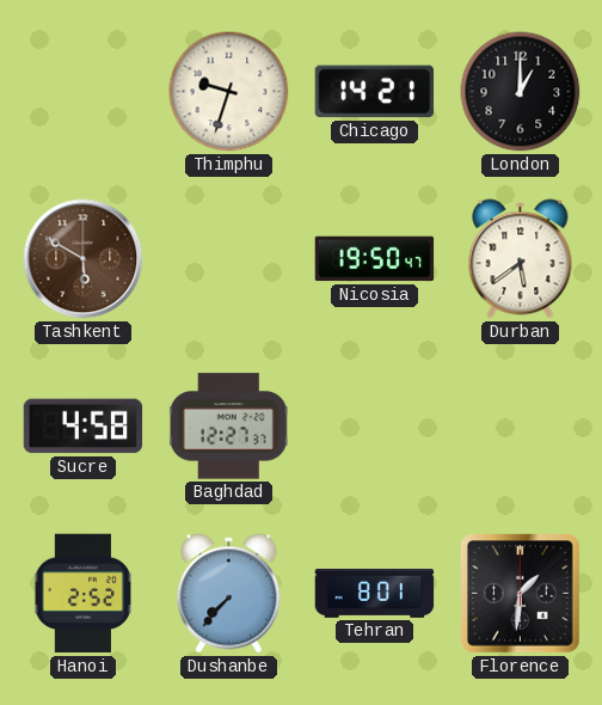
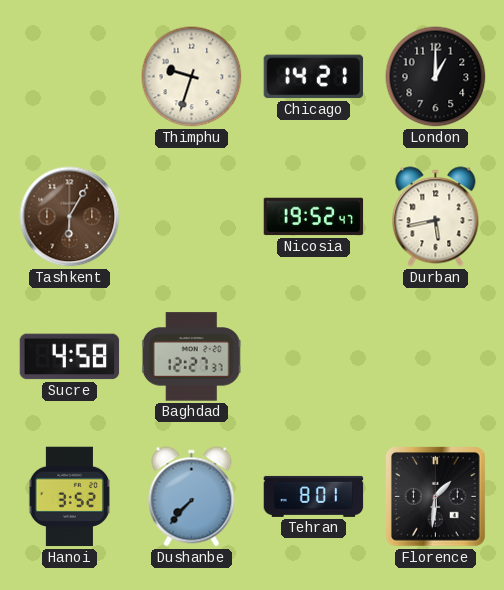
Tashkent: 5:50 -> 6:05
Nicosia: 19:50 -> 19:52
Durban: 5:39 -> 5:43
Hanoi: 2:52 -> 3:52
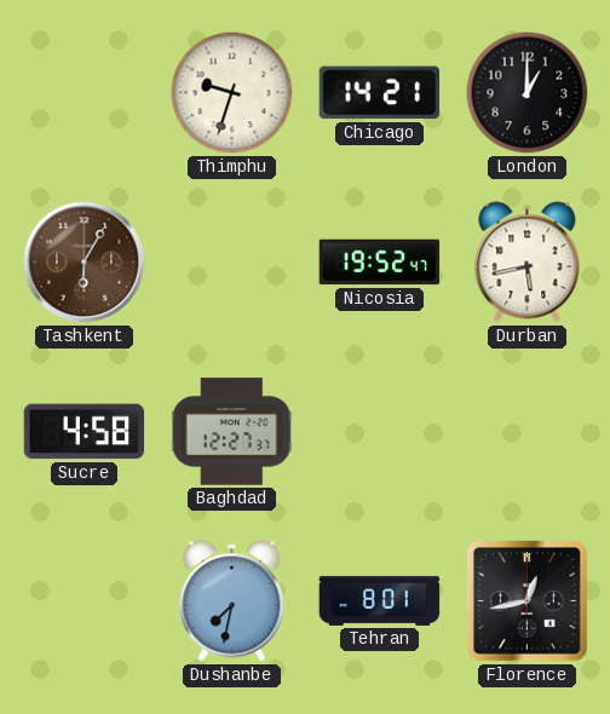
Hanoi: 3:52 -> none
Dushanbe: 7:37 -> 7:32
Florence: 1:31 -> 12:43
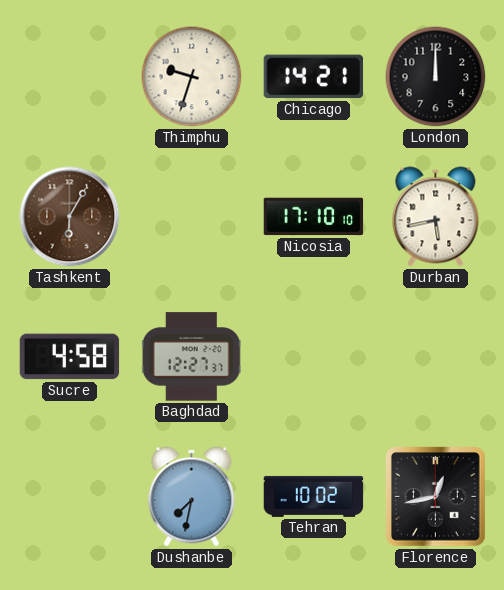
London: 1:00 -> 12:00
Nicosia: 19:52 -> 17:10
Tehran: 8:01 -> 10:02
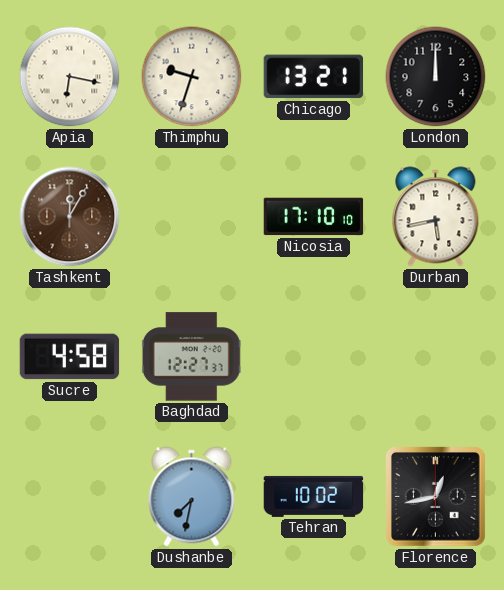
Apia: none -> 6:17
Chicago: 14:21 -> 13:21
Tashkent: 6:05 -> 12:05
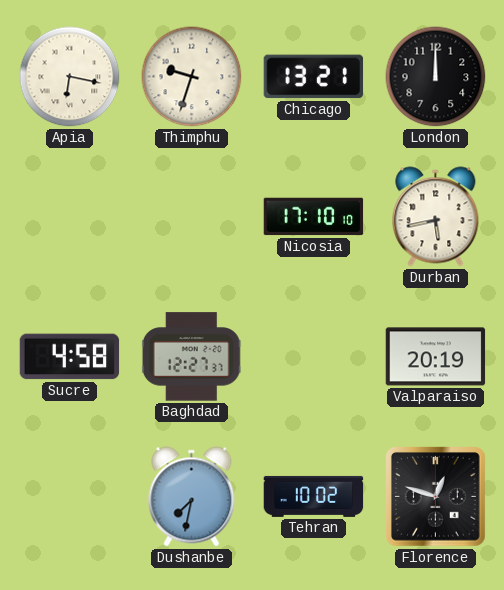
Tashkent: 12:05 -> none
Valparaiso: none -> 20:19
Florence: 12:43 -> 12:48
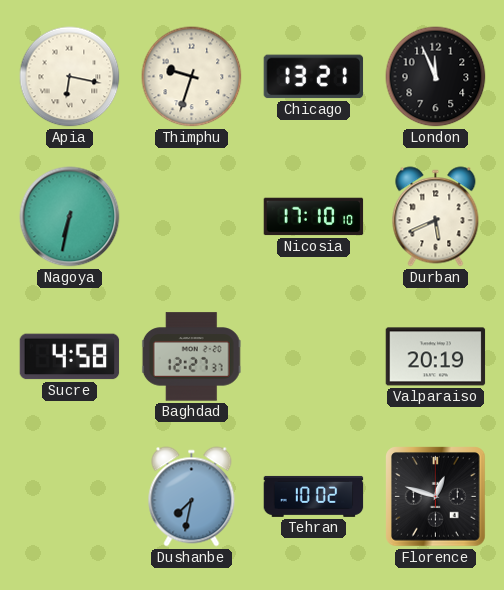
London: 12:00 -> 11:56
Nagoya: none -> 6:32
Durban: 5:43 -> 5:41
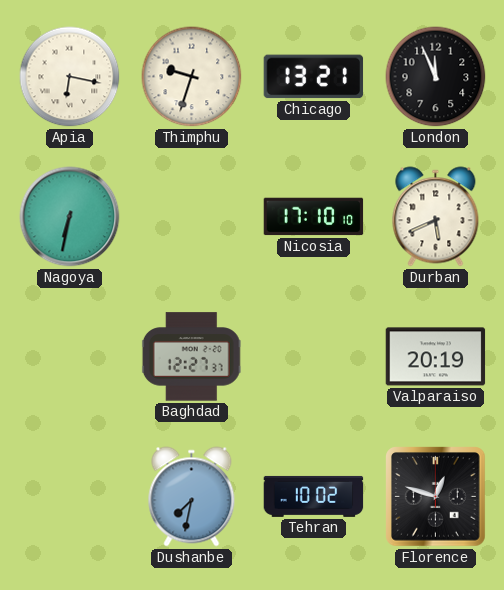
Sucre: 4:58 -> none
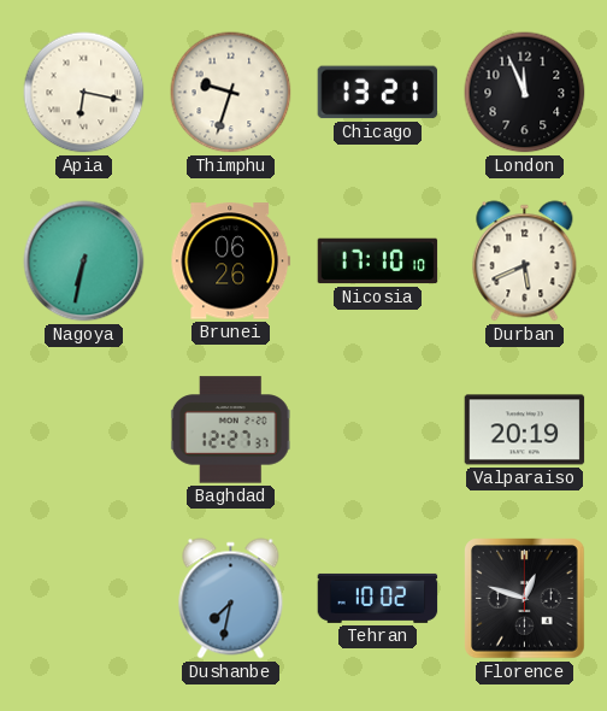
Brunei: none -> 06:26
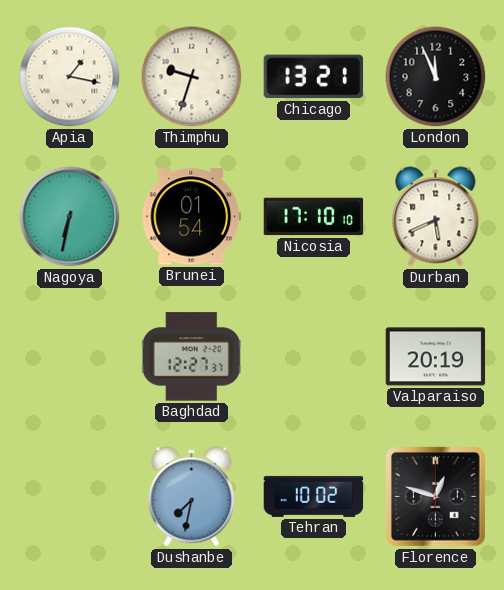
Apia: 6:17 -> 1:17
Brunei: 06:26 -> 01:54
